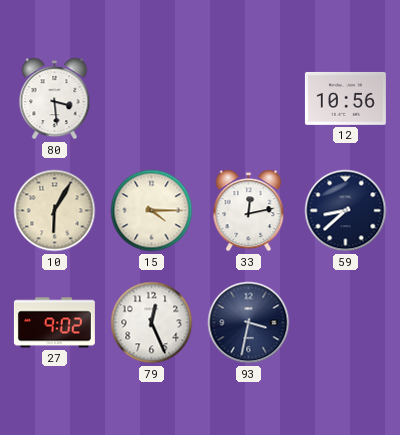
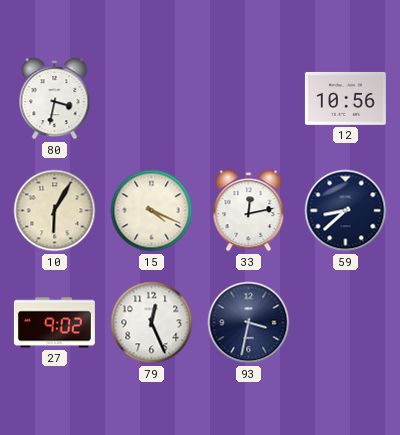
80: 3:29 -> 3:32
15: 4:15 -> 4:19
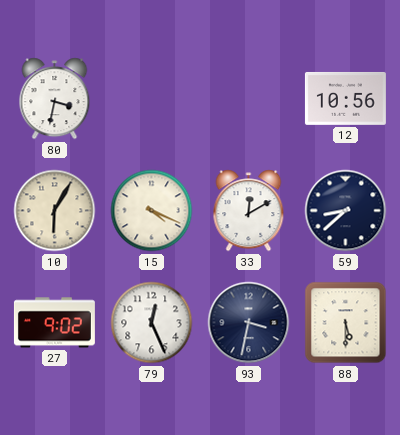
33: 12:13 -> 12:10
88: none -> 5:30
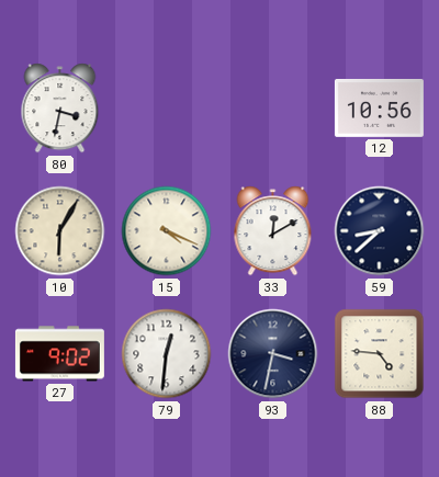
79: 12:26 -> 12:31
88: 5:30 -> 4:46
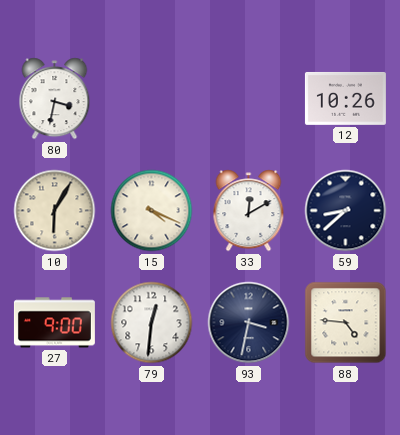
12: 10:56 -> 10:26
27: 9:02 -> 9:00
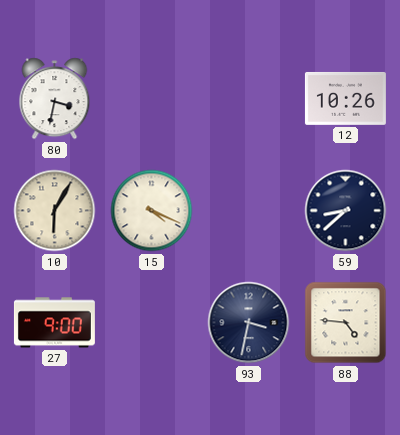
33: 12:10 -> none
79: 12:31 -> none
